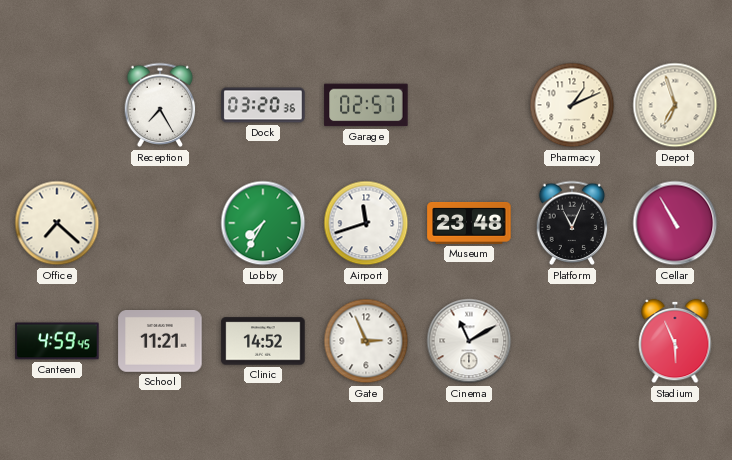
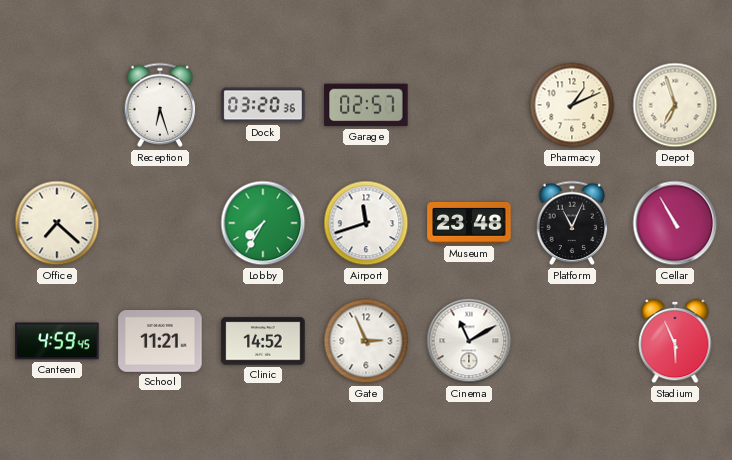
Reception: 7:25 -> 6:27
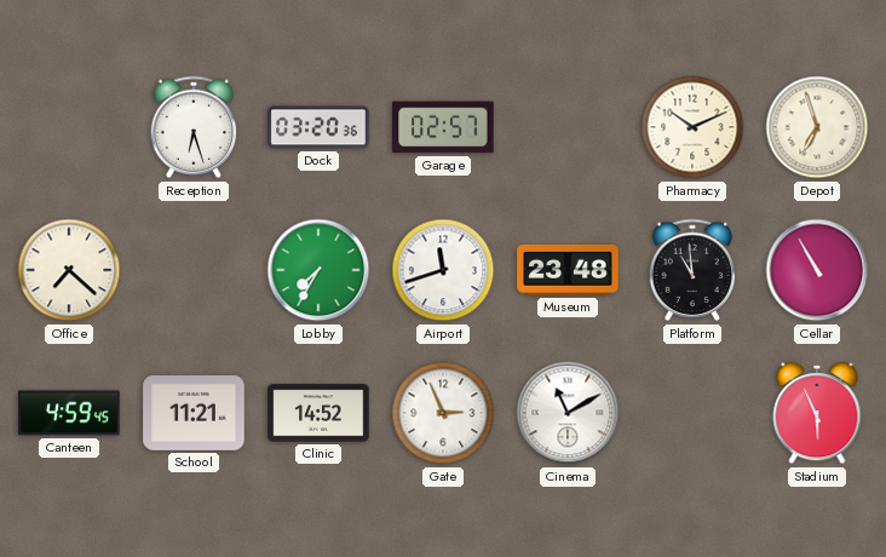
Pharmacy: 1:11 -> 10:11
Platform: 11:04 -> 10:59
